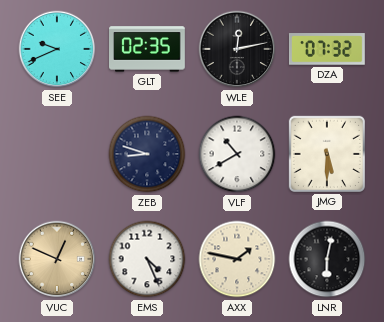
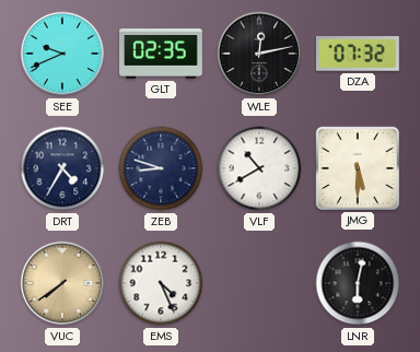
DRT: none -> 4:35
VUC: 12:49 -> 7:39
AXX: 1:47 -> none
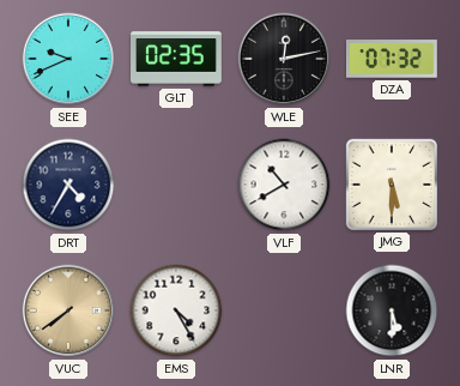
ZEB: 8:48 -> none
EMS: 4:26 -> 4:25
LNR: 6:02 -> 5:30
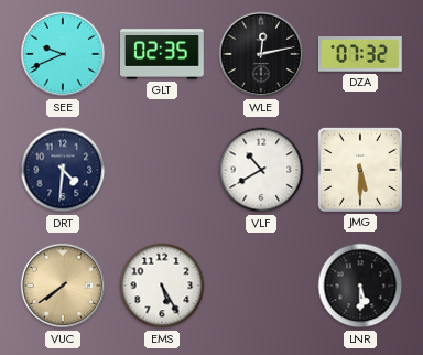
DRT: 4:35 -> 4:31
EMS: 4:25 -> 5:25
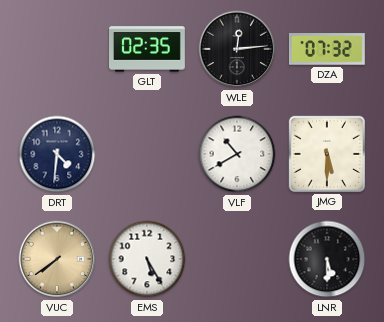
SEE: 9:41 -> none
WLE: 12:13 -> 12:14
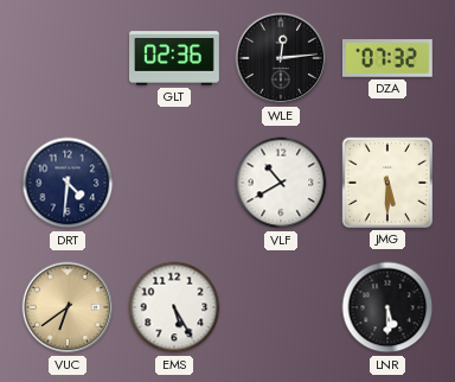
GLT: 02:35 -> 02:36
VUC: 7:39 -> 6:39
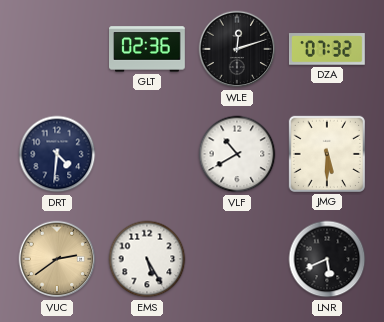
WLE: 12:14 -> 12:12
VUC: 6:39 -> 2:39
LNR: 5:30 -> 5:41
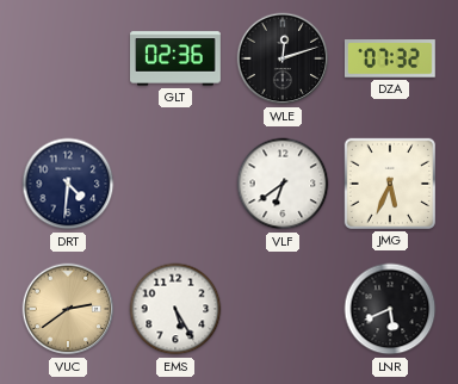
VLF: 10:40 -> 6:39
JMG: 5:30 -> 5:34
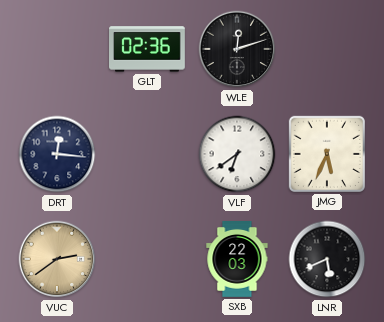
DZA: 07:32 -> none
DRT: 4:31 -> 12:16
EMS: 5:25 -> none
SXB: none -> 22:03
